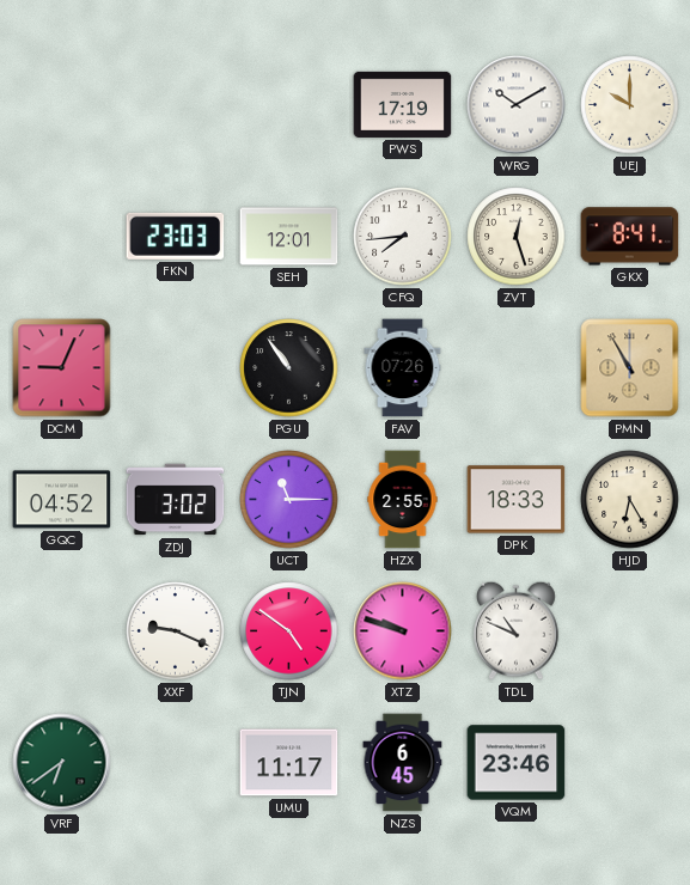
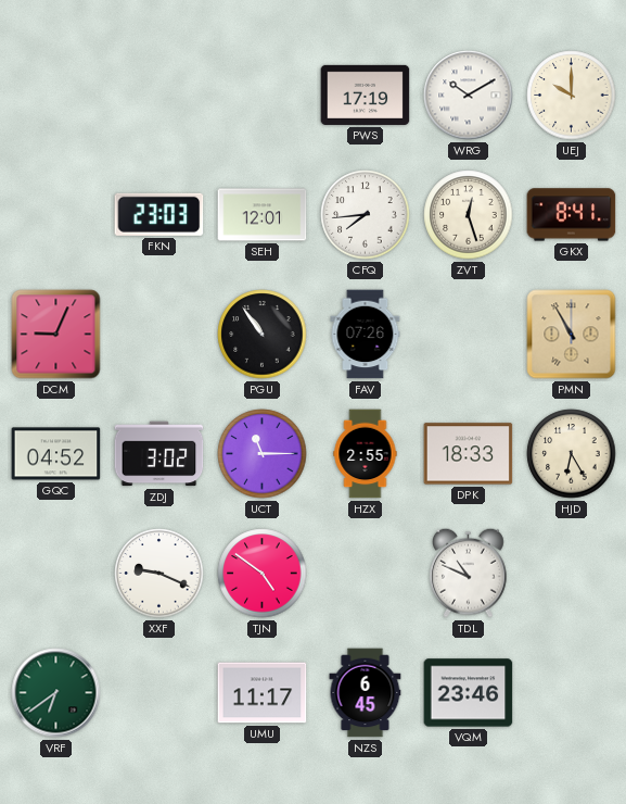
XTZ: 9:48 -> none
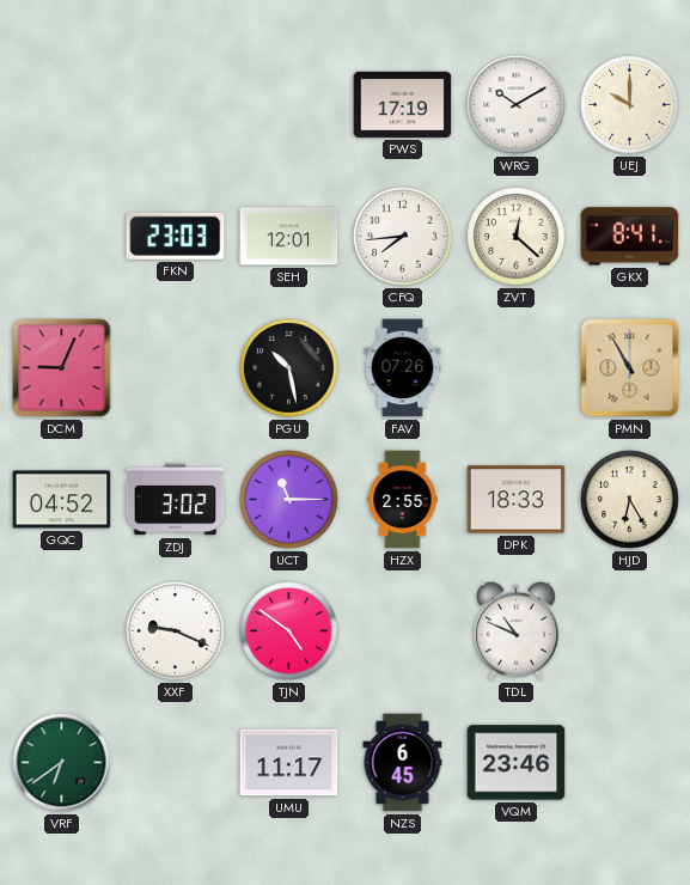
ZVT: 12:27 -> 12:22
PGU: 10:54 -> 10:28
